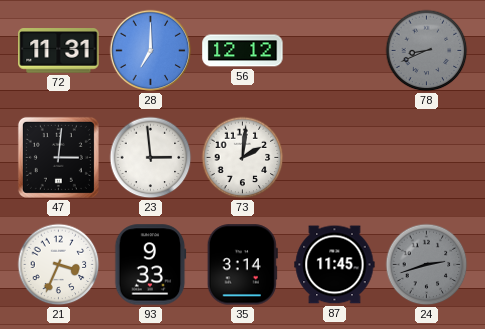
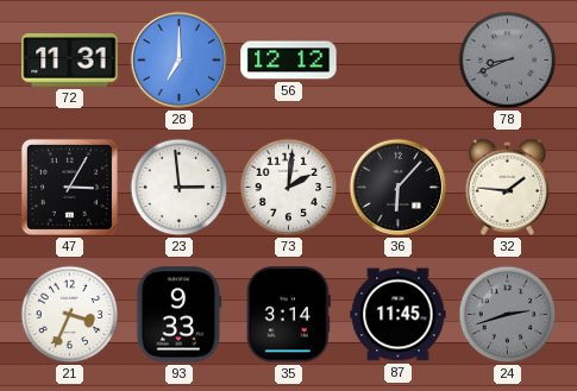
47: 3:01 -> 3:05
36: none -> 6:07
32: none -> 1:46
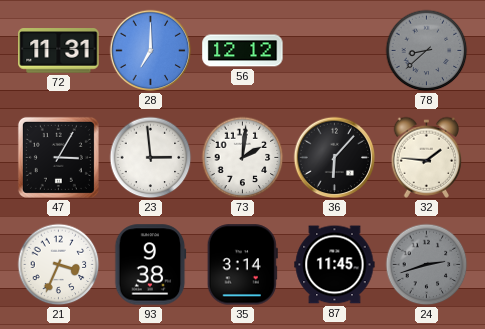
78: 8:41 -> 8:38
93: 9:33 -> 9:38
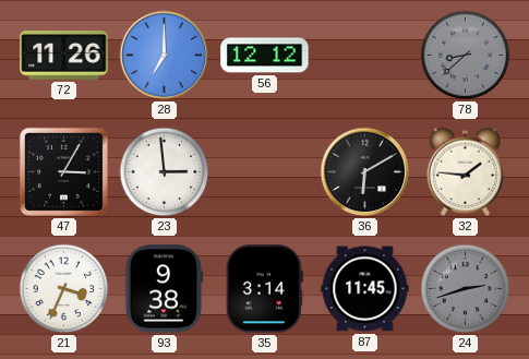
72: 11:31 -> 11:26
73: 2:01 -> none
36: 6:07 -> 6:10
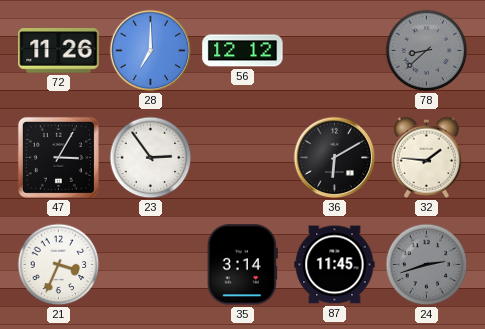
23: 2:59 -> 2:54
93: 9:38 -> none
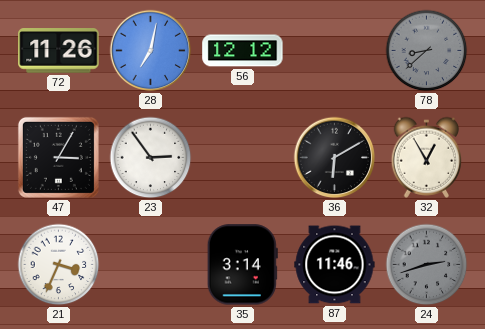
28: 7:00 -> 7:02
32: 1:46 -> 12:55
87: 11:45 -> 11:46
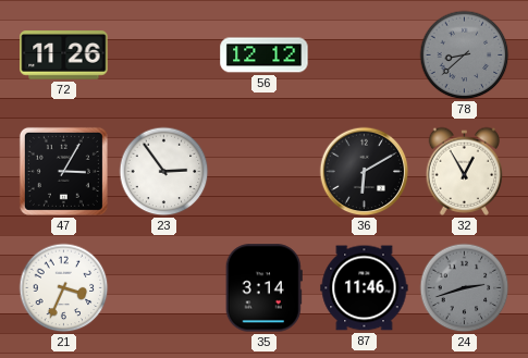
28: 7:02 -> none
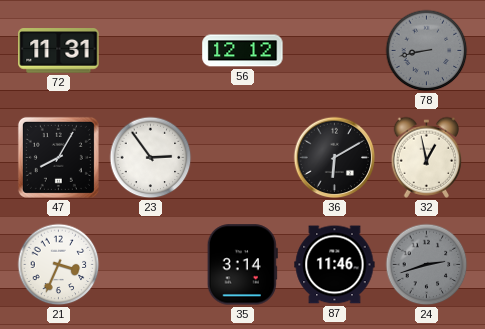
72: 11:26 -> 11:31
78: 8:38 -> 8:43
47: 3:05 -> 8:05
32: 12:55 -> 12:58
